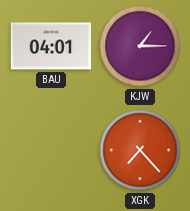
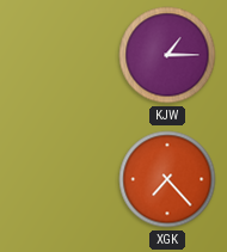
BAU: 04:01 -> none
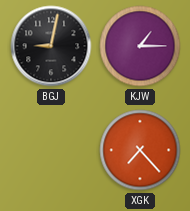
BGJ: none -> 9:02
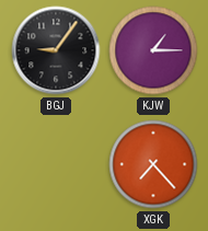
BGJ: 9:02 -> 9:06
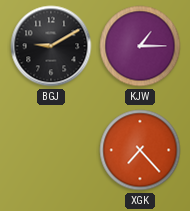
BGJ: 9:06 -> 9:10
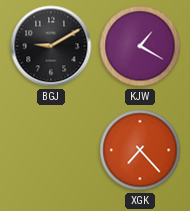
KJW: 1:15 -> 1:20
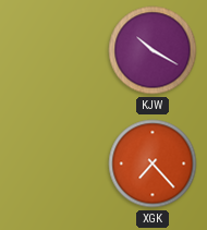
BGJ: 9:10 -> none
KJW: 1:20 -> 10:20
